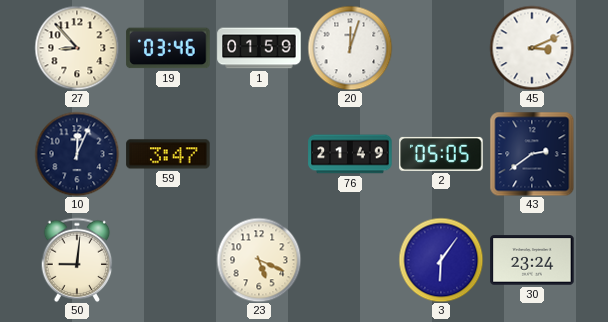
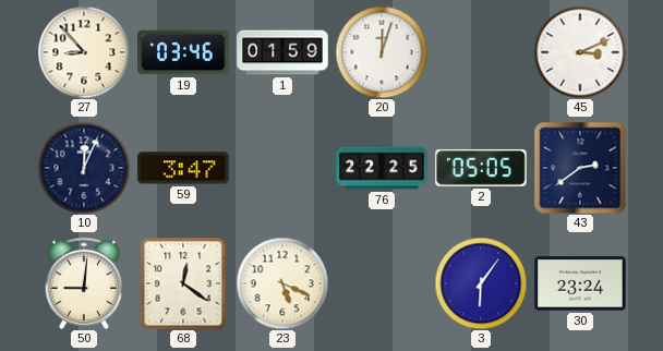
76: 21:49 -> 22:25
68: none -> 12:21
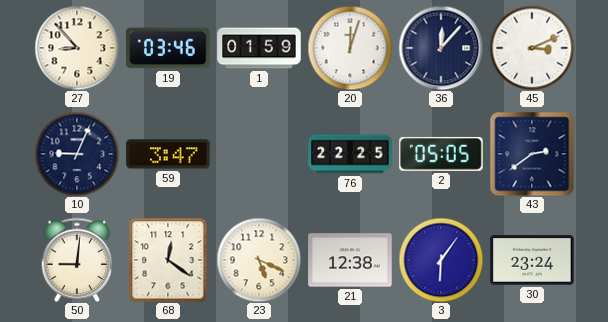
36: none -> 12:07
10: 12:04 -> 9:04
21: none -> 12:38
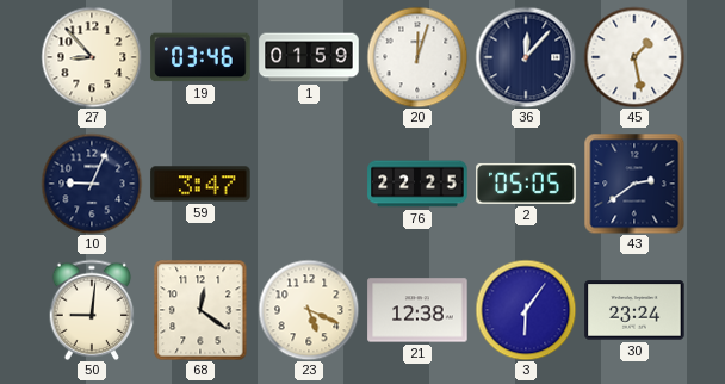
45: 3:11 -> 1:28
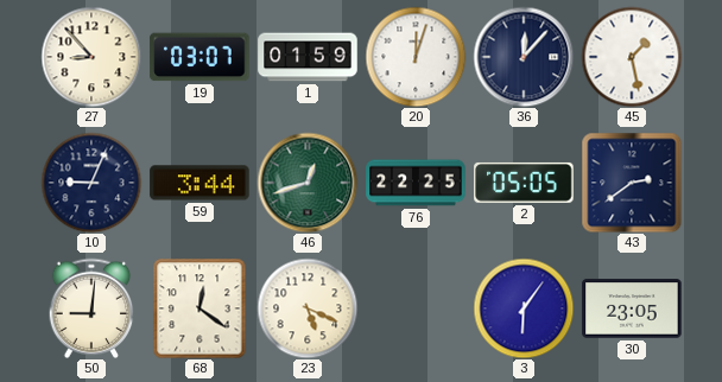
19: 03:46 -> 03:07
59: 3:47 -> 3:44
46: none -> 12:42
21: 12:38 -> none
30: 23:24 -> 23:05
